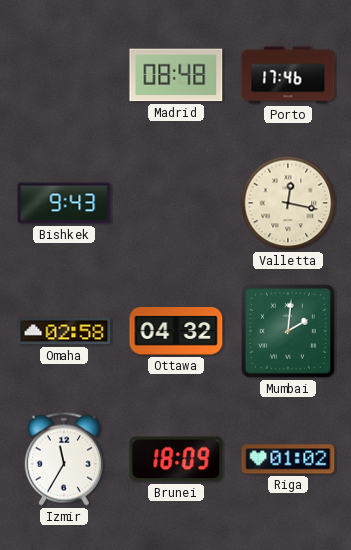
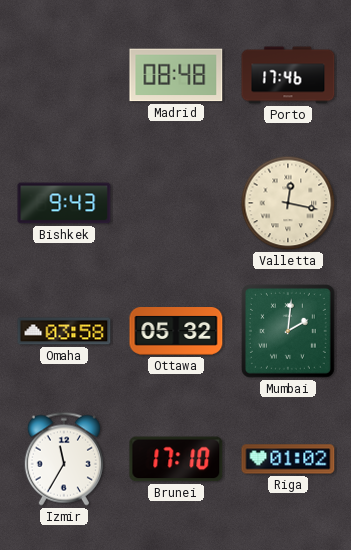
Omaha: 02:58 -> 03:58
Ottawa: 04:32 -> 05:32
Brunei: 18:09 -> 17:10
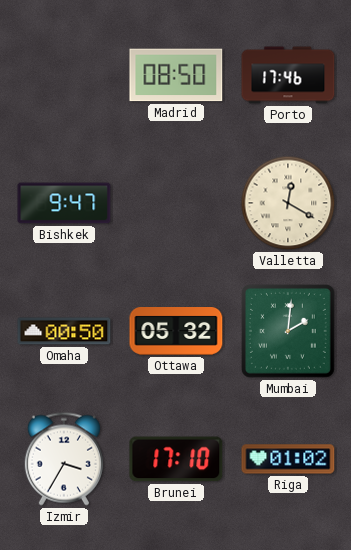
Madrid: 08:48 -> 08:50
Bishkek: 9:43 -> 9:47
Valletta: 12:17 -> 12:20
Omaha: 03:58 -> 00:50
Izmir: 11:35 -> 3:35
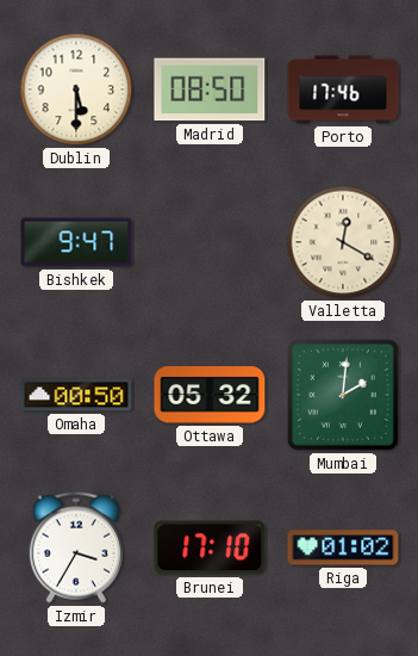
Dublin: none -> 5:30
